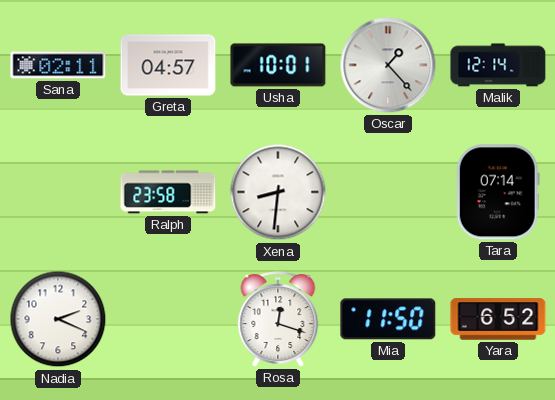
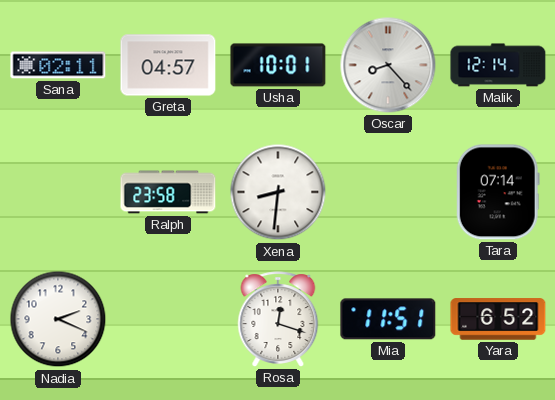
Oscar: 1:23 -> 8:23
Mia: 11:50 -> 11:51
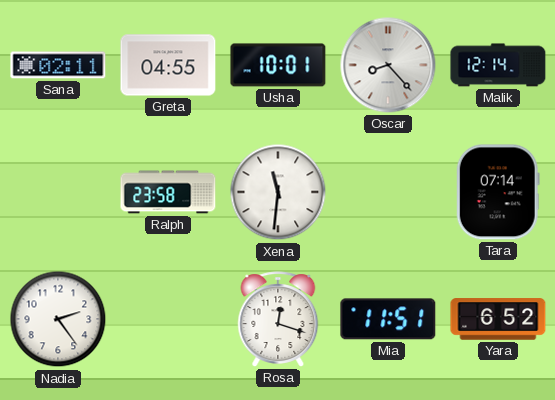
Greta: 04:57 -> 04:55
Xena: 8:31 -> 11:31
Nadia: 2:19 -> 2:24
